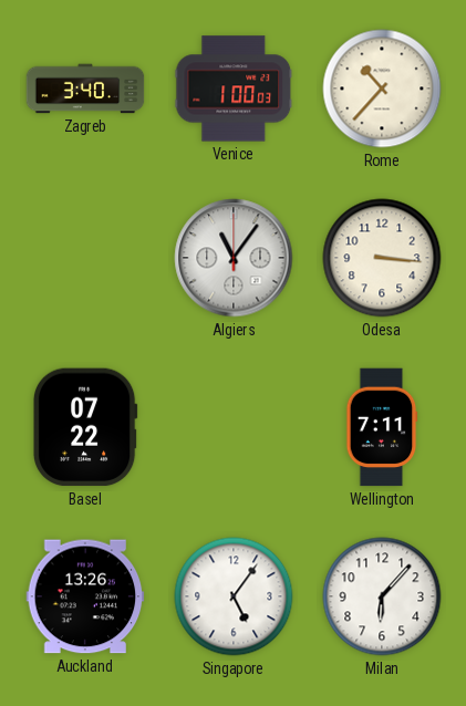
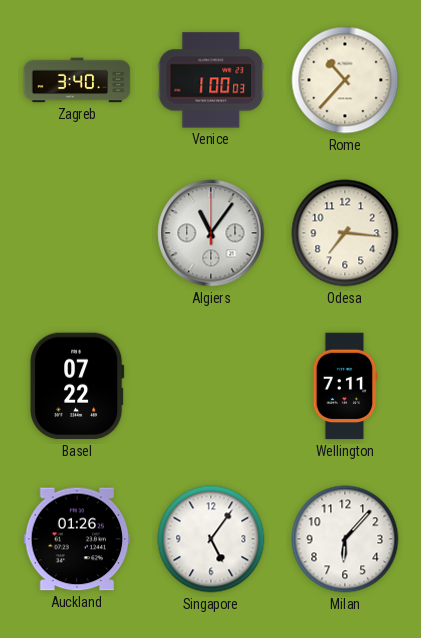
Odesa: 3:16 -> 7:16
Auckland: 13:26 -> 01:26
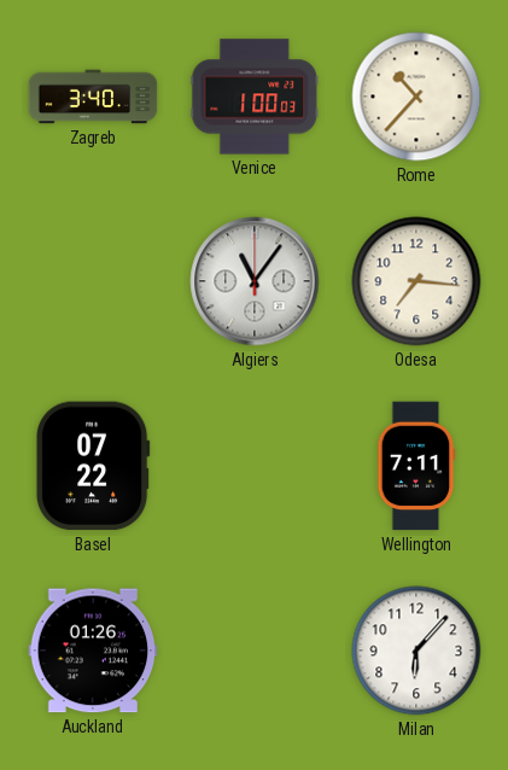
Singapore: 5:06 -> none
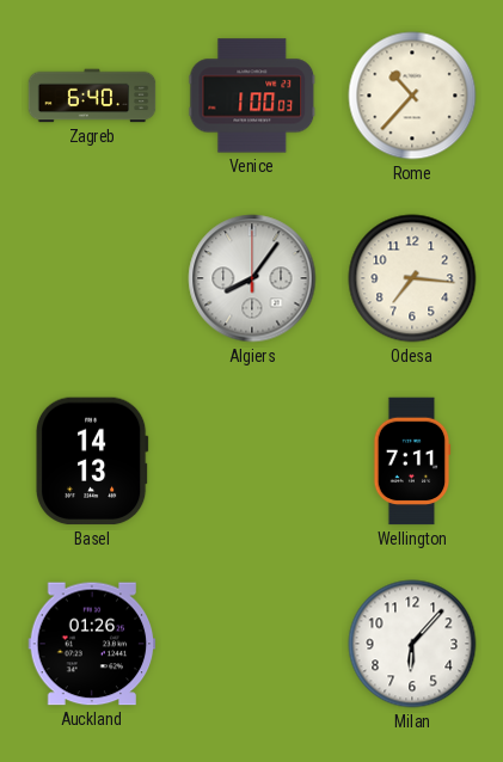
Zagreb: 3:40 -> 6:40
Algiers: 11:06 -> 8:06
Basel: 07:22 -> 14:13
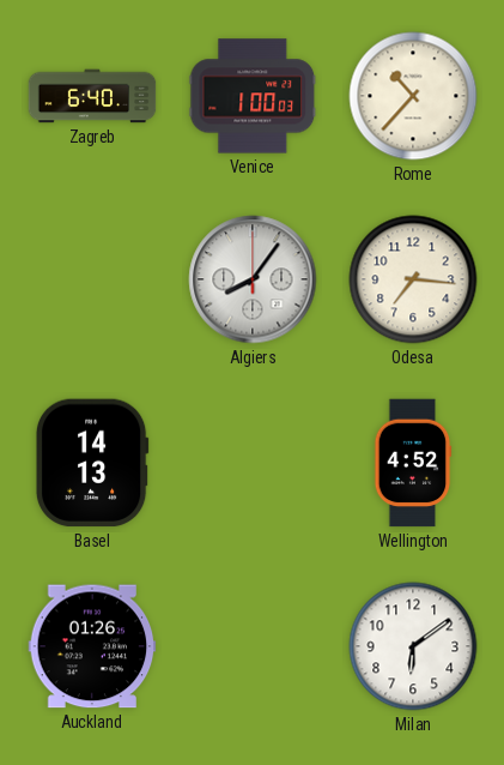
Wellington: 7:11 -> 4:52
Milan: 6:07 -> 6:09
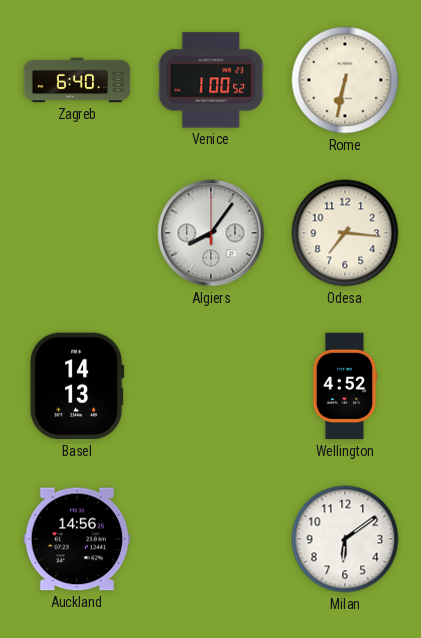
Venice: 1:00:03 -> 1:00:52
Rome: 10:37 -> 6:32
Auckland: 01:26 -> 14:56
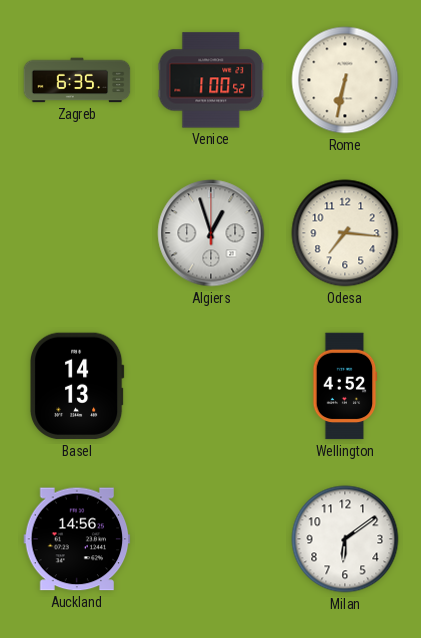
Zagreb: 6:40 -> 6:35
Algiers: 8:06 -> 12:57
